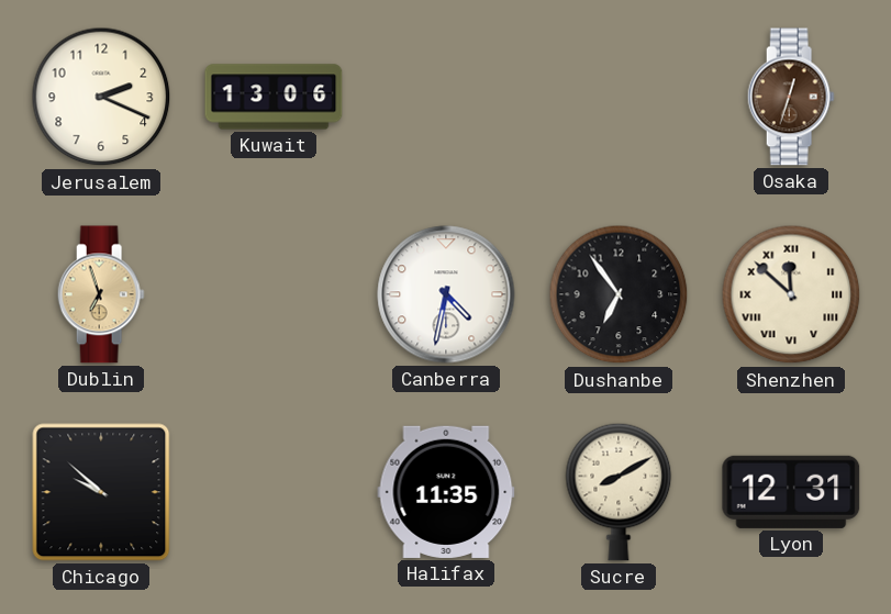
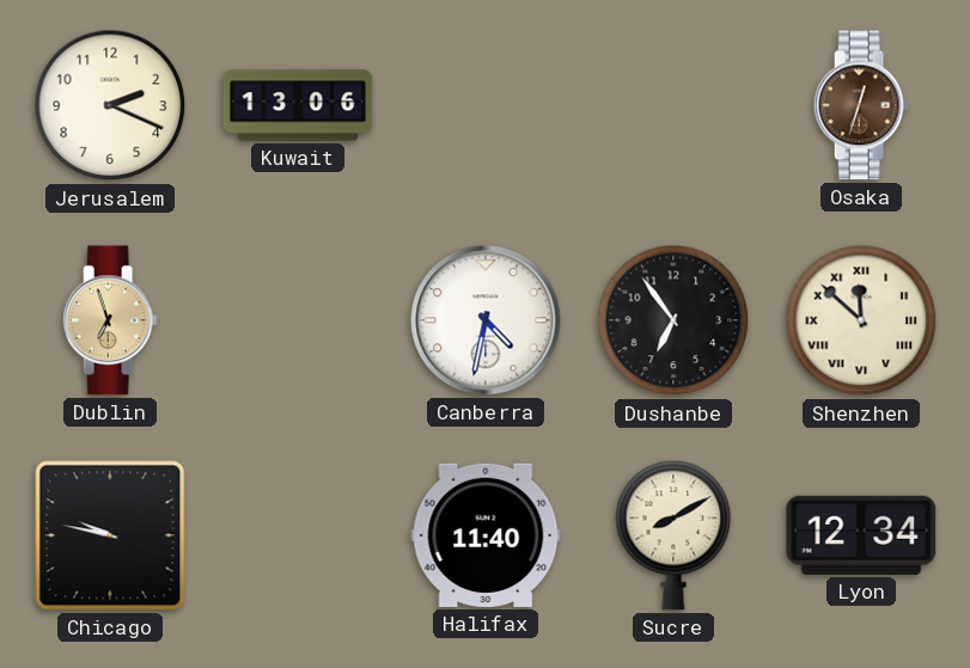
Chicago: 9:52 -> 9:47
Halifax: 11:35 -> 11:40
Lyon: 12:31 -> 12:34
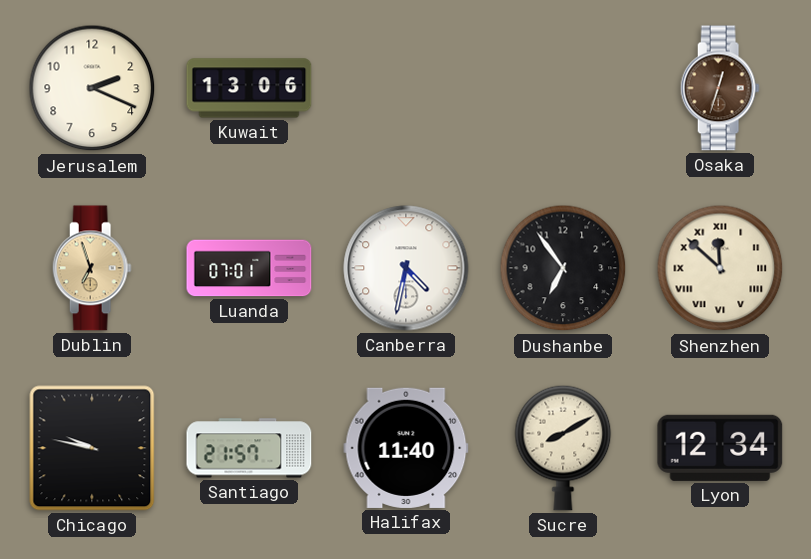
Luanda: none -> 07:01
Santiago: none -> 21:57
